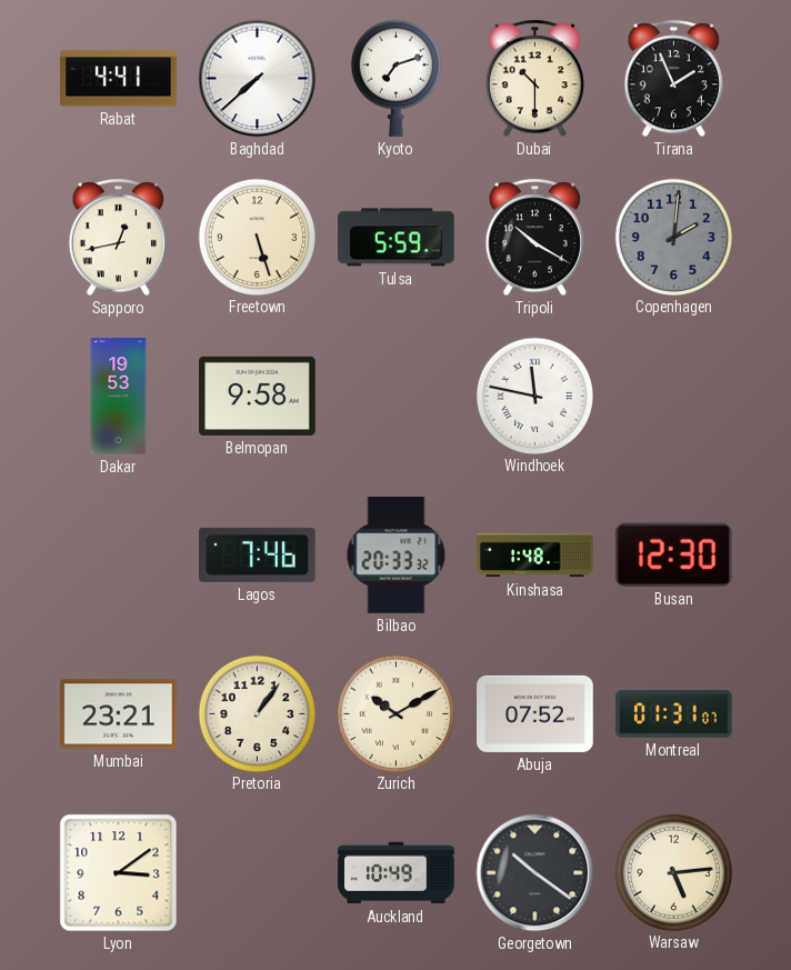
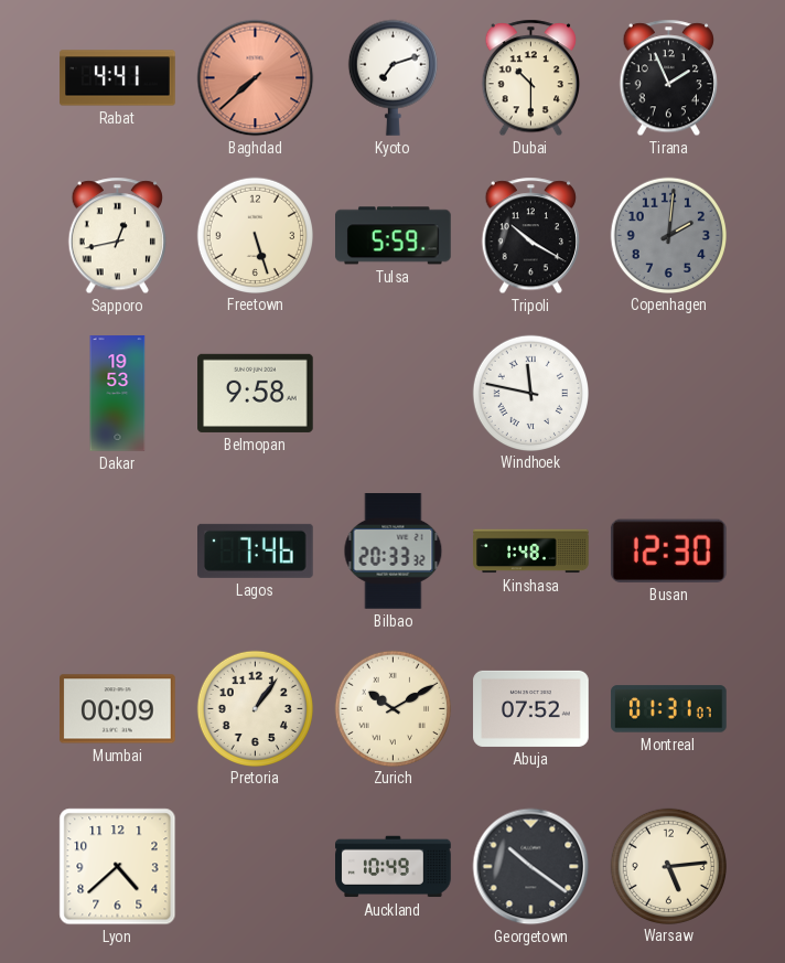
Baghdad dial: white -> salmon
Mumbai: 23:21 -> 00:09
Lyon: 3:09 -> 4:38
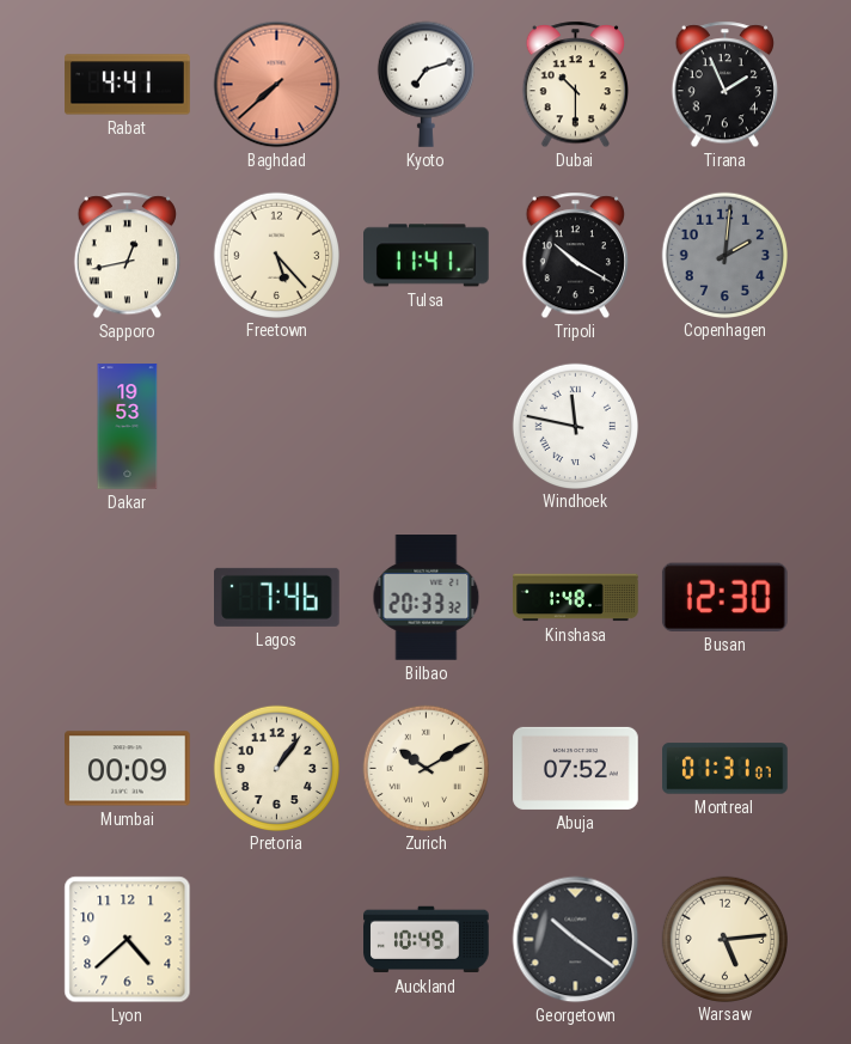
Freetown: 5:27 -> 5:23
Tulsa: 5:59 -> 11:41
Belmopan: 9:58 -> none
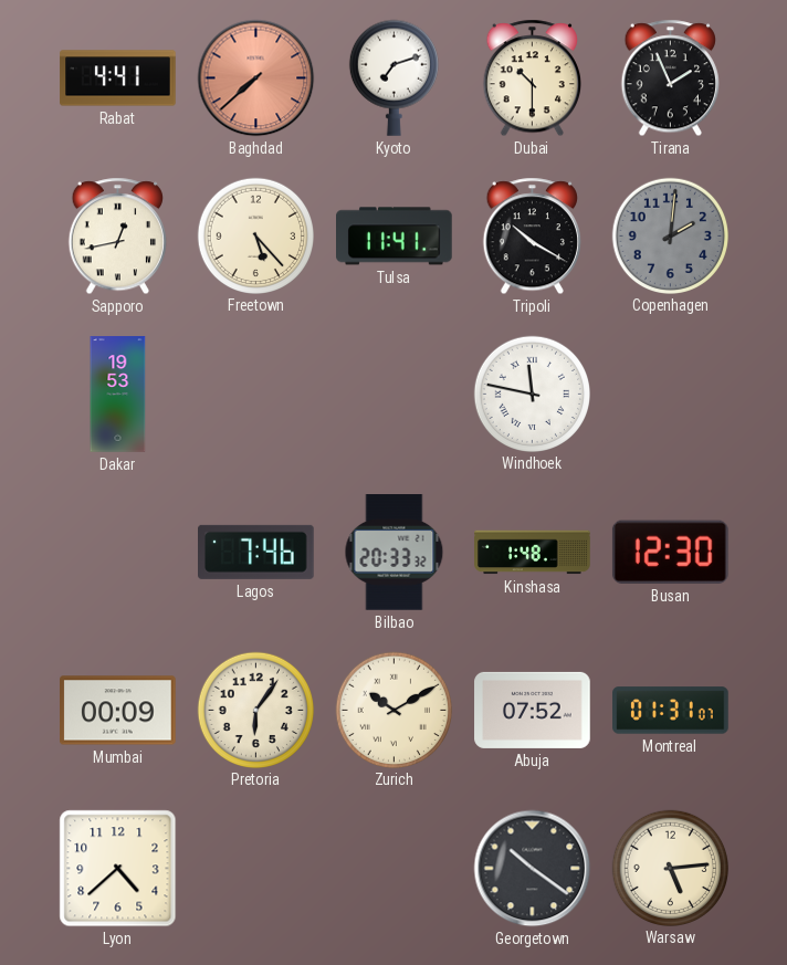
Pretoria: 1:06 -> 6:06
Auckland: 10:49 -> none
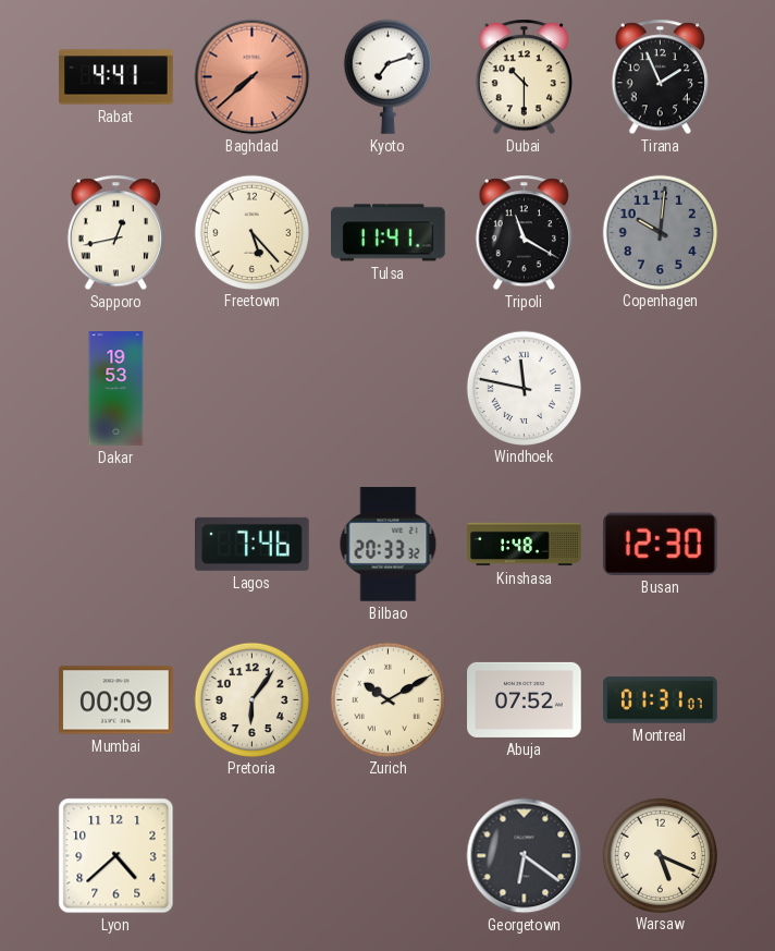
Tripoli: 10:20 -> 11:20
Copenhagen: 2:01 -> 10:01
Georgetown: 10:21 -> 6:21
Warsaw: 5:14 -> 5:19
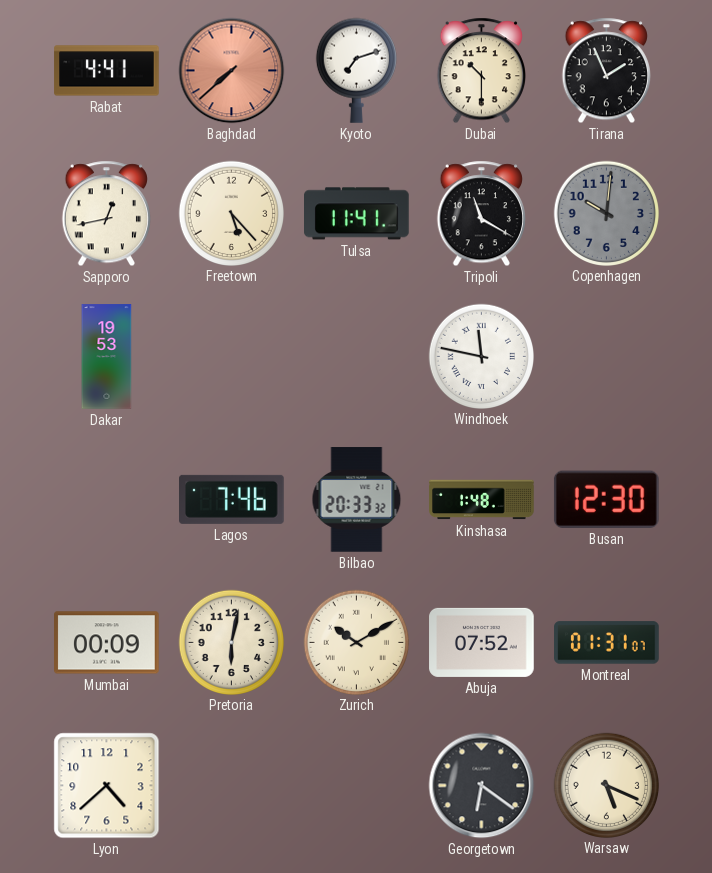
Pretoria: 6:06 -> 6:02
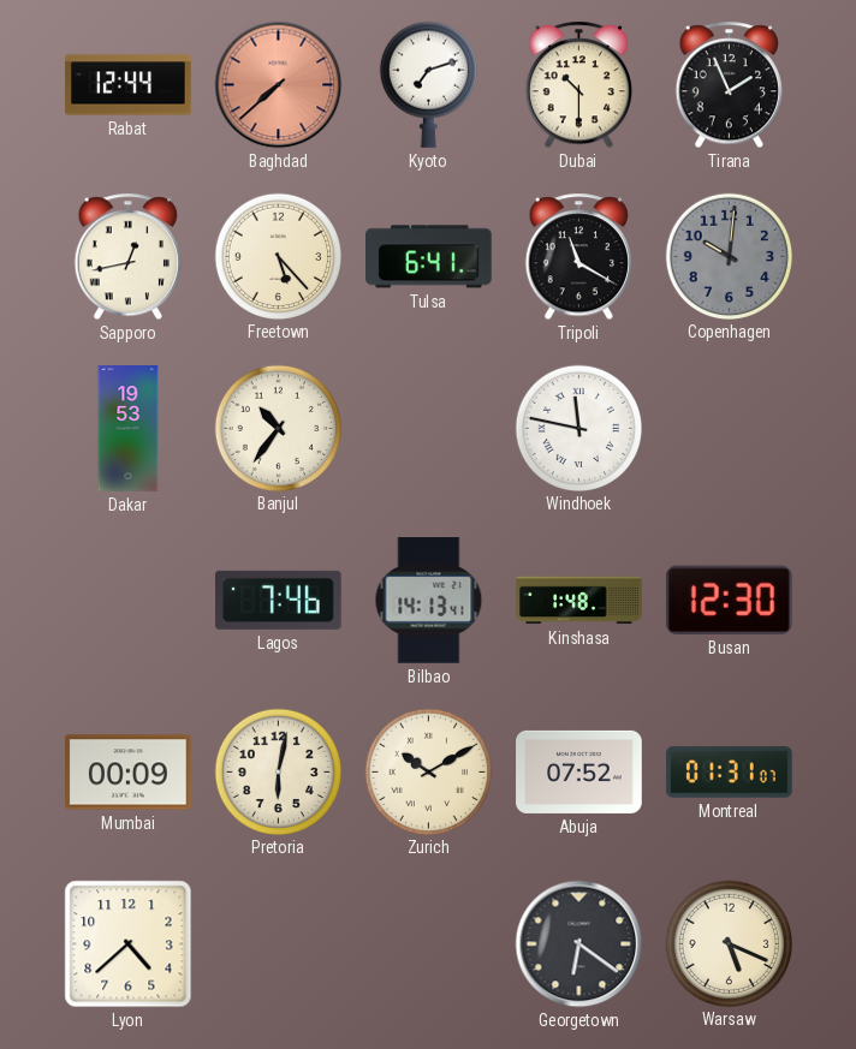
Rabat: 4:41 -> 12:44
Tulsa: 11:41 -> 6:41
Banjul: none -> 10:36
Bilbao: 20:33 -> 14:13
